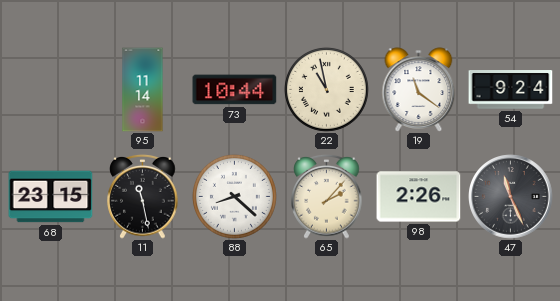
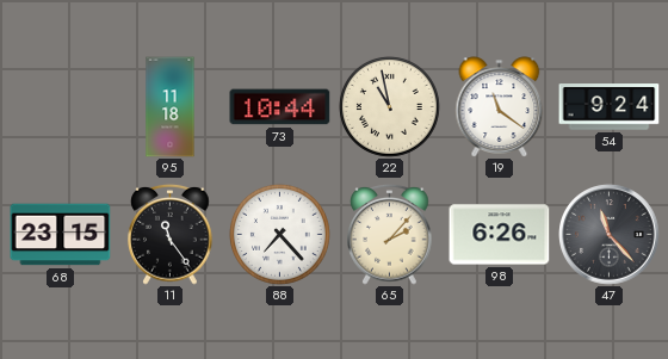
95: 11:14 -> 11:18
11: 11:28 -> 11:24
88: 8:22 -> 7:23
98: 2:26 -> 6:26
47: 11:26 -> 11:23
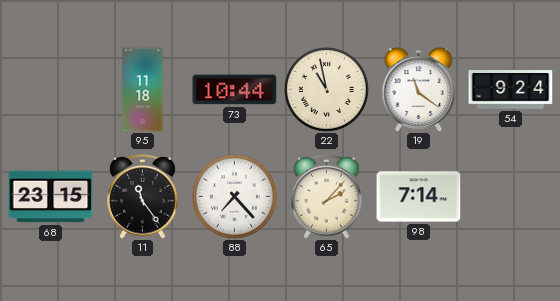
98: 6:26 -> 7:14
47: 11:23 -> none
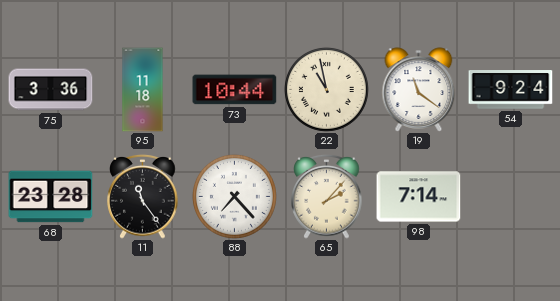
75: none -> 3:36
68: 23:15 -> 23:28
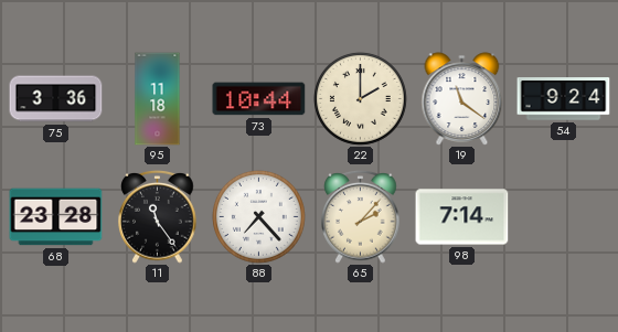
22: 10:58 -> 2:00
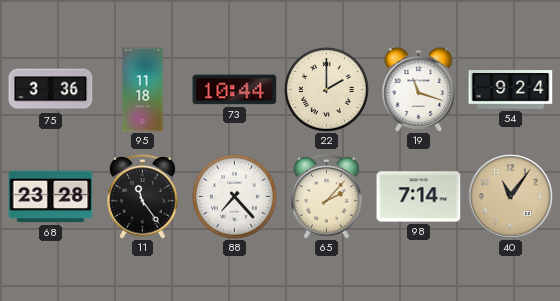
19: 11:21 -> 11:18
40: none -> 11:06
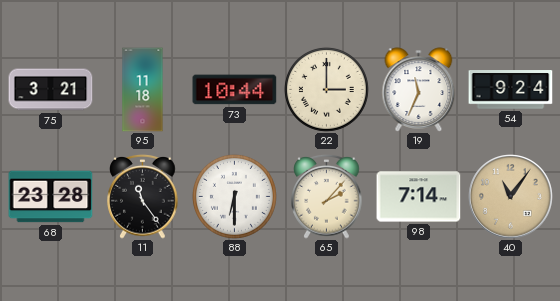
75: 3:36 -> 3:21
22: 2:00 -> 3:00
19: 11:18 -> 11:34
88: 7:23 -> 6:30
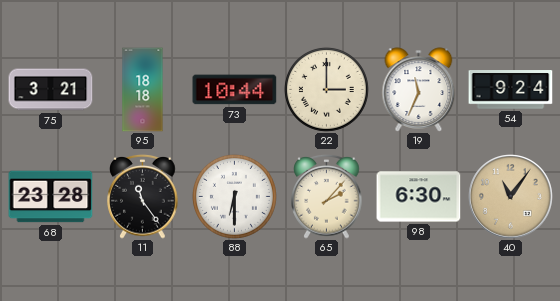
95: 11:18 -> 18:18
98: 7:14 -> 6:30
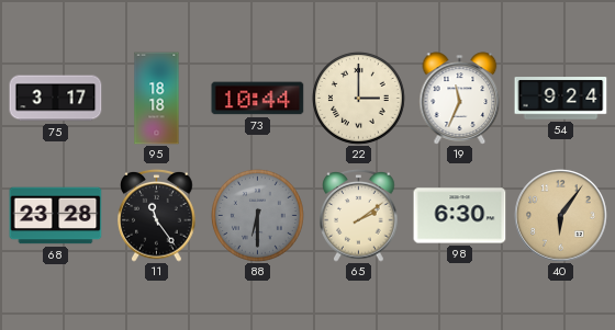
75: 3:21 -> 3:17
88 dial: white -> grey
65: 2:07 -> 2:09
40: 11:06 -> 6:06
